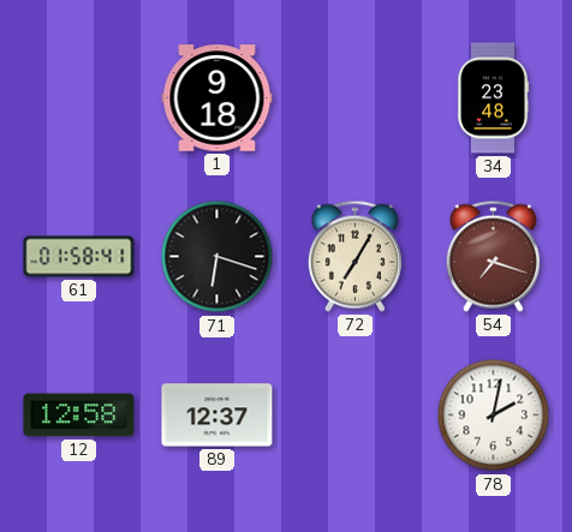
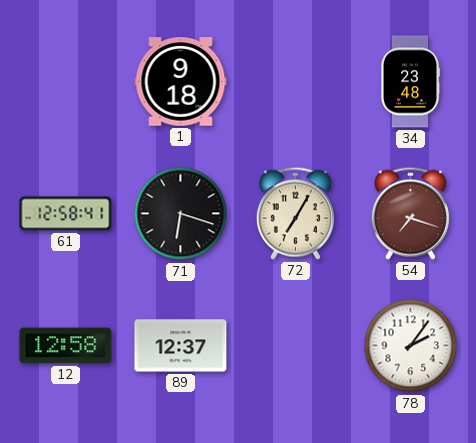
61: 01:58 -> 12:58
78: 2:02 -> 2:06
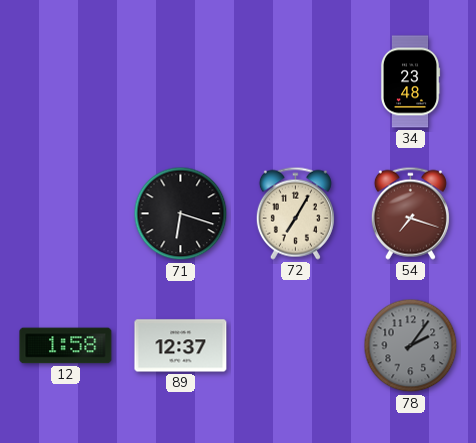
1: 9:18 -> none
61: 12:58 -> none
12: 12:58 -> 1:58
78 dial: white -> grey
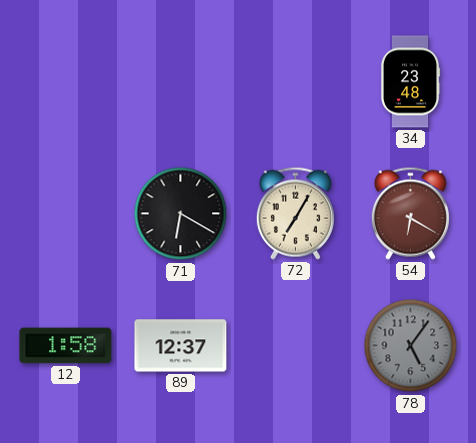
71: 6:18 -> 6:20
54: 7:18 -> 6:20
78: 2:06 -> 5:06
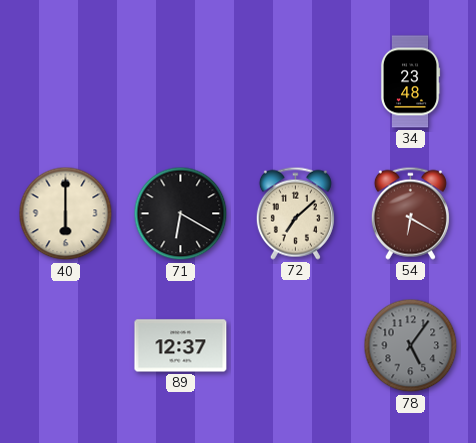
40: none -> 6:00
72: 7:05 -> 7:08
12: 1:58 -> none
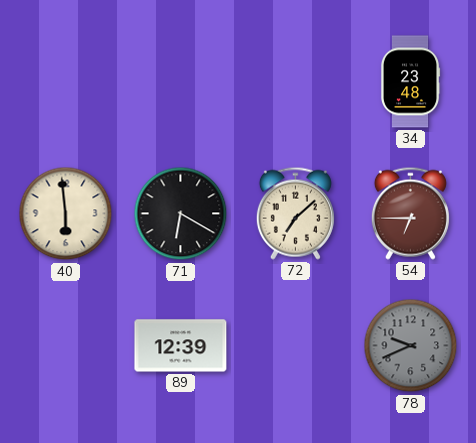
40: 6:00 -> 5:59
54: 6:20 -> 6:45
89: 12:37 -> 12:39
78: 5:06 -> 9:41
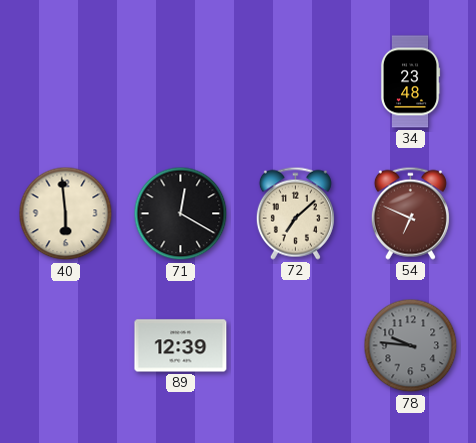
71: 6:20 -> 12:20
54: 6:45 -> 6:49
78: 9:41 -> 9:46
